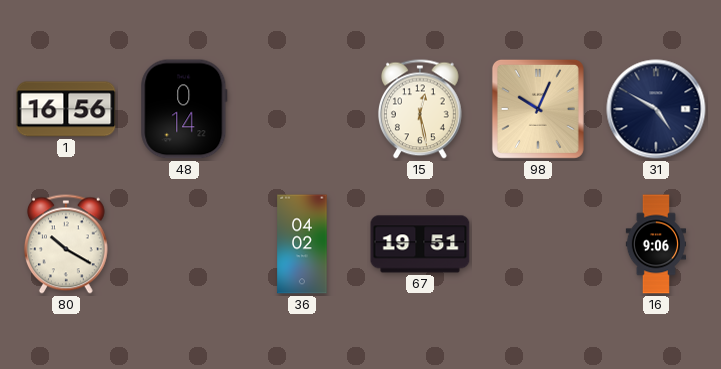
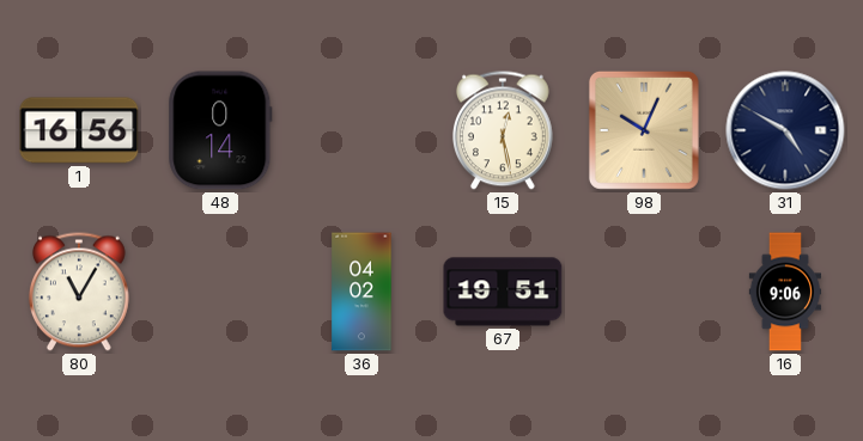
80: 10:20 -> 11:05
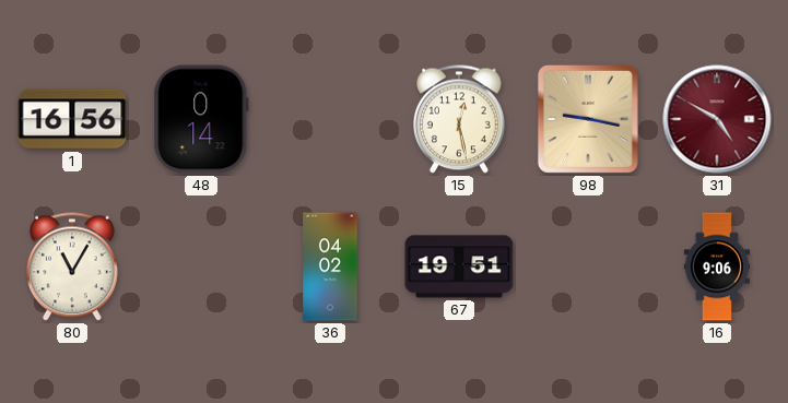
98: 10:04 -> 9:17
31 dial: navy -> burgundy
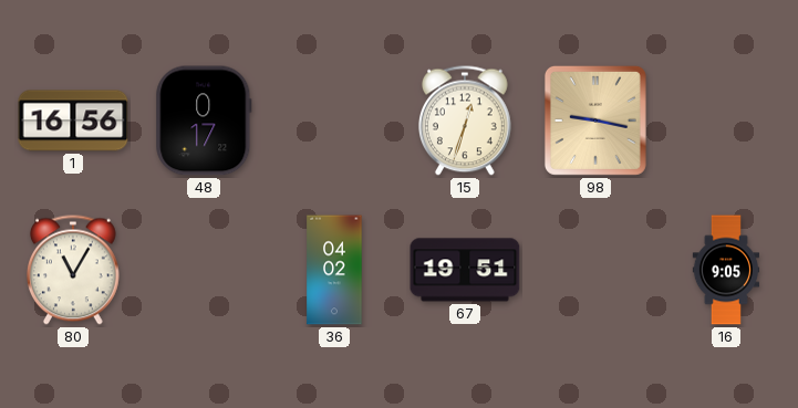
48: 0:14 -> 0:17
15: 12:28 -> 12:33
31: 4:50 -> none
16: 9:06 -> 9:05
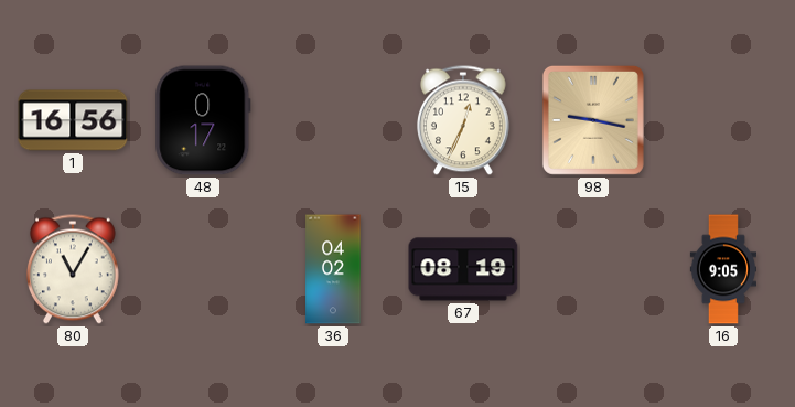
15: 12:33 -> 12:34
67: 19:51 -> 08:19
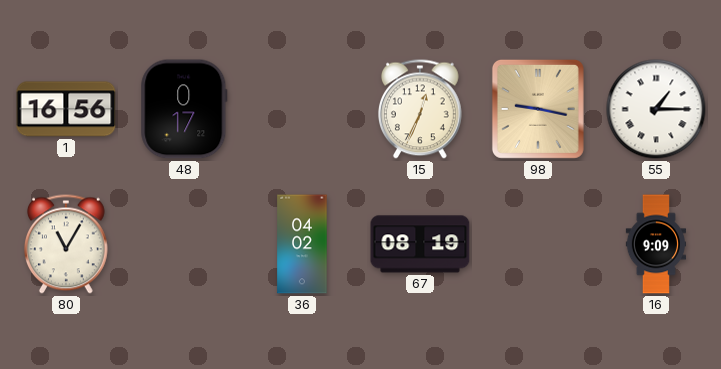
55: none -> 1:15
16: 9:05 -> 9:09
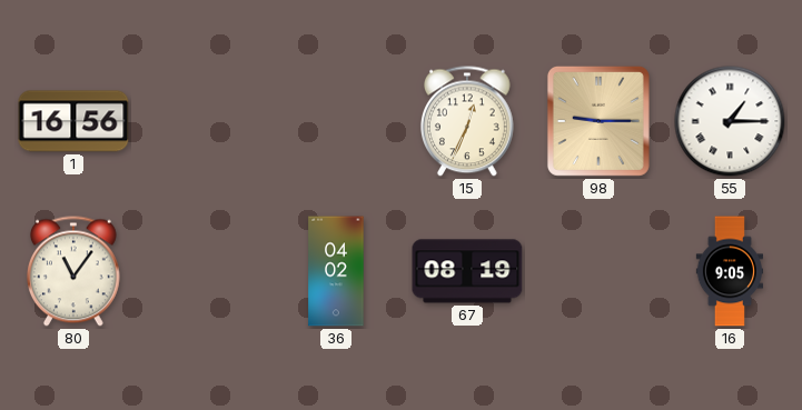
48: 0:17 -> none
98: 9:17 -> 9:15
80: 11:05 -> 11:06
16: 9:09 -> 9:05
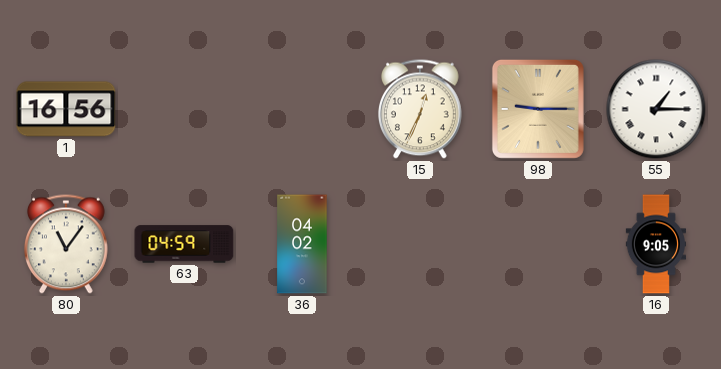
63: none -> 04:59
67: 08:19 -> none
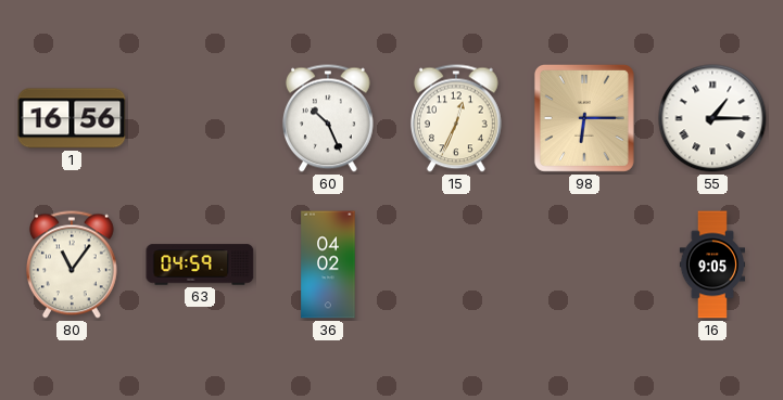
60: none -> 10:26
98: 9:15 -> 6:15
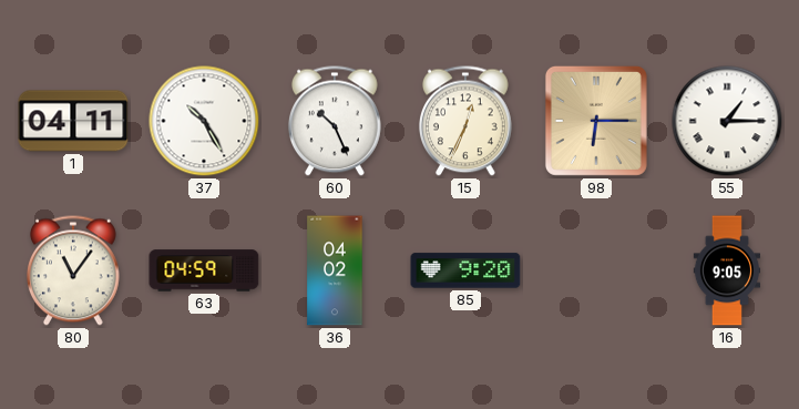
1: 16:56 -> 04:11
37: none -> 10:25
85: none -> 9:20
